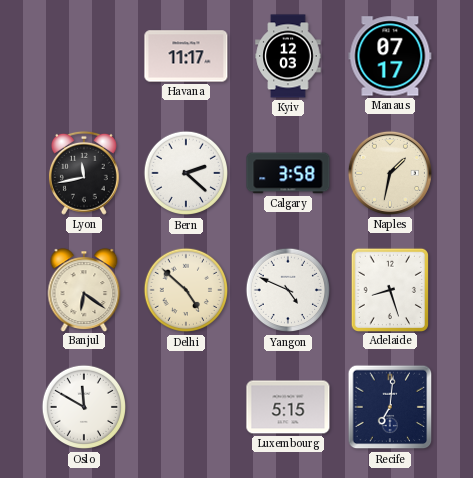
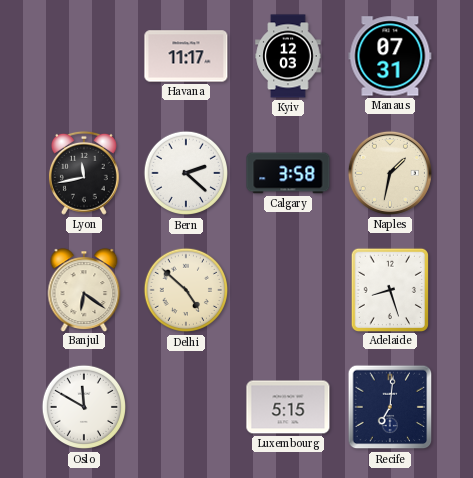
Manaus: 07:17 -> 07:31
Yangon: 4:49 -> none
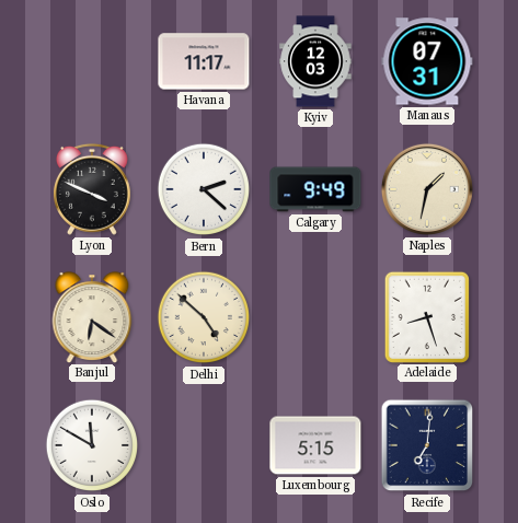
Lyon: 11:43 -> 3:49
Calgary: 3:58 -> 9:49
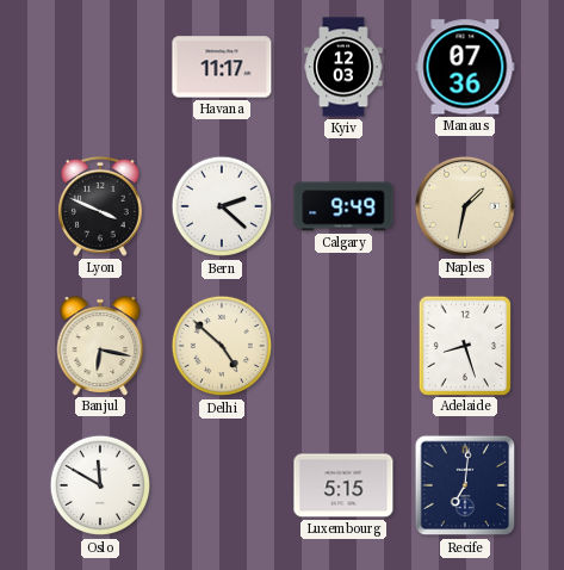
Manaus: 07:31 -> 07:36
Banjul: 6:21 -> 6:17
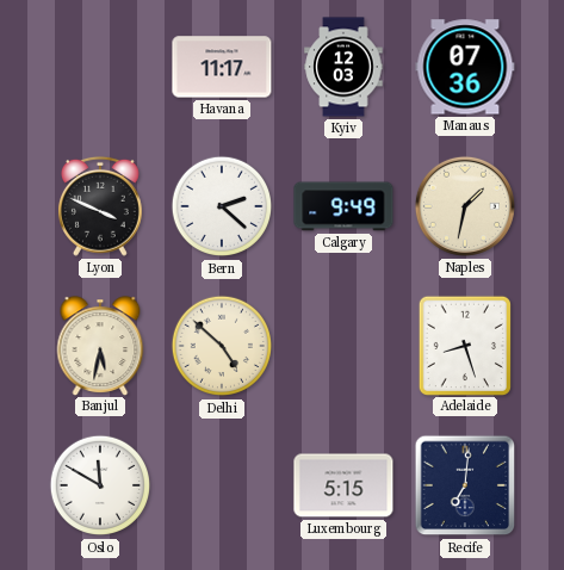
Banjul: 6:17 -> 5:32
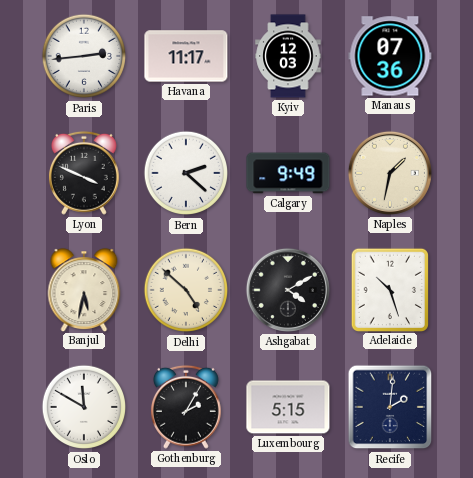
Paris: none -> 2:44
Ashgabat: none -> 4:10
Adelaide: 8:27 -> 10:27
Gothenburg: none -> 2:05
Recife: 7:01 -> 2:01
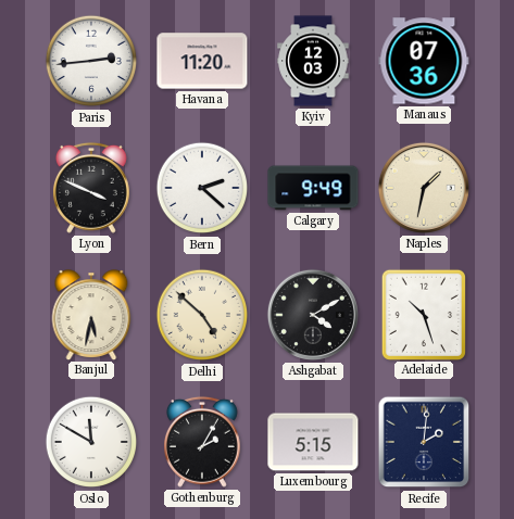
Havana: 11:17 -> 11:20
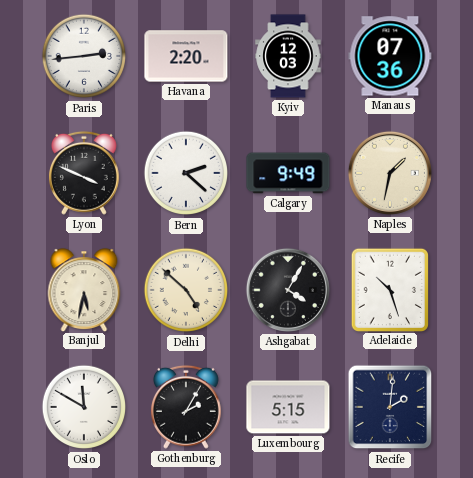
Havana: 11:20 -> 2:20
Ashgabat: 4:10 -> 4:05
